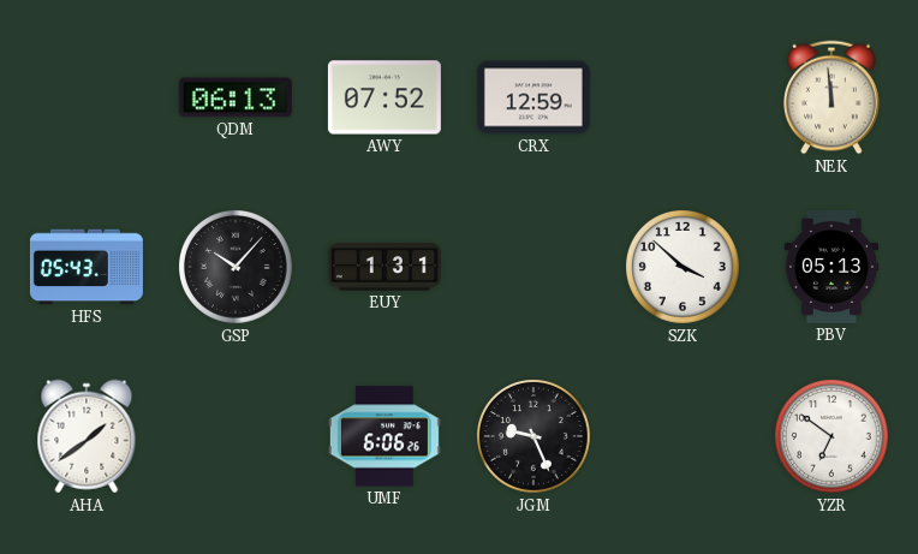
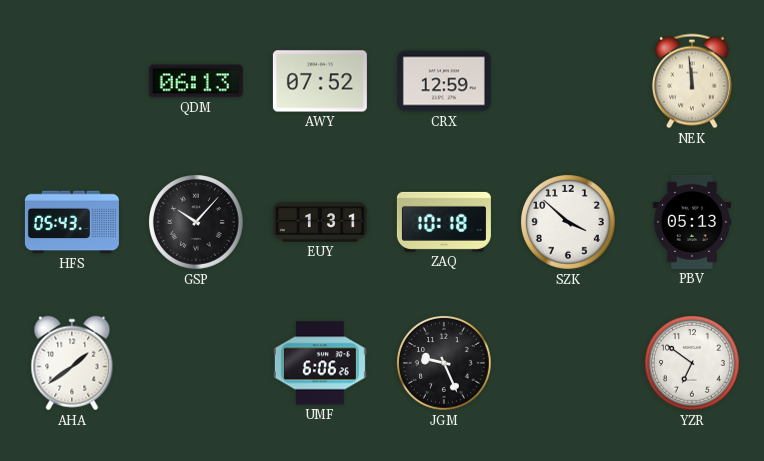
ZAQ: none -> 10:18
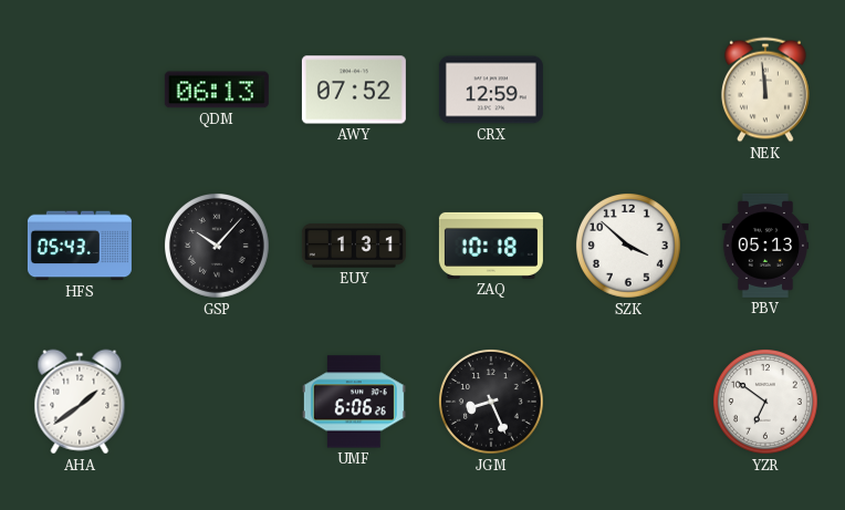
JGM: 9:26 -> 8:26
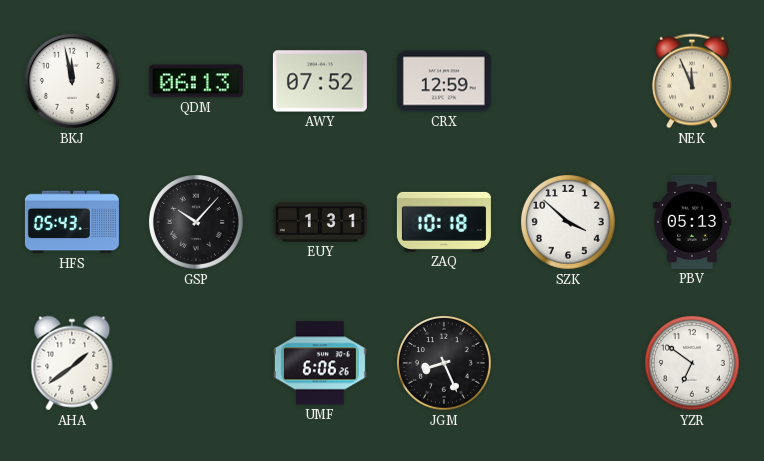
BKJ: none -> 11:58
NEK: 11:59 -> 11:56
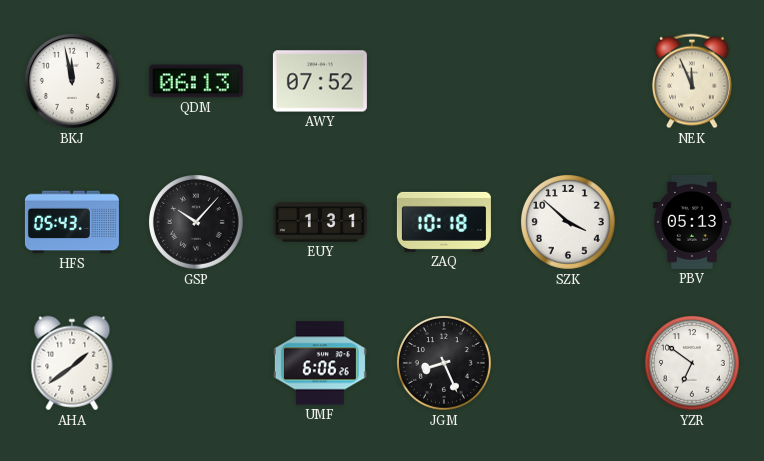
CRX: 12:59 -> none
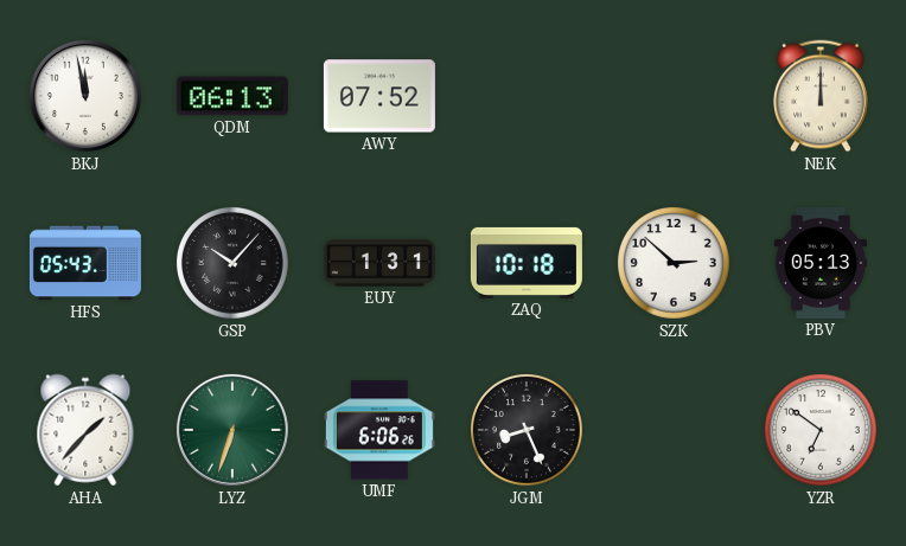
NEK: 11:56 -> 12:00
SZK: 3:52 -> 2:52
AHA: 1:39 -> 1:37
LYZ: none -> 6:33
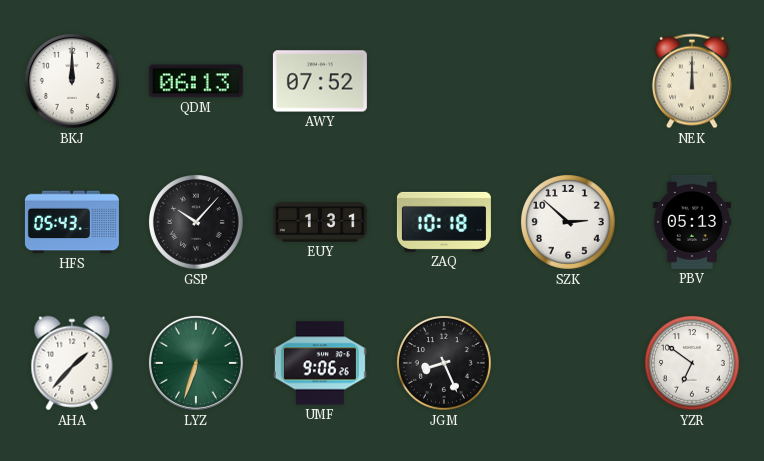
BKJ: 11:58 -> 12:00
UMF: 6:06 -> 9:06
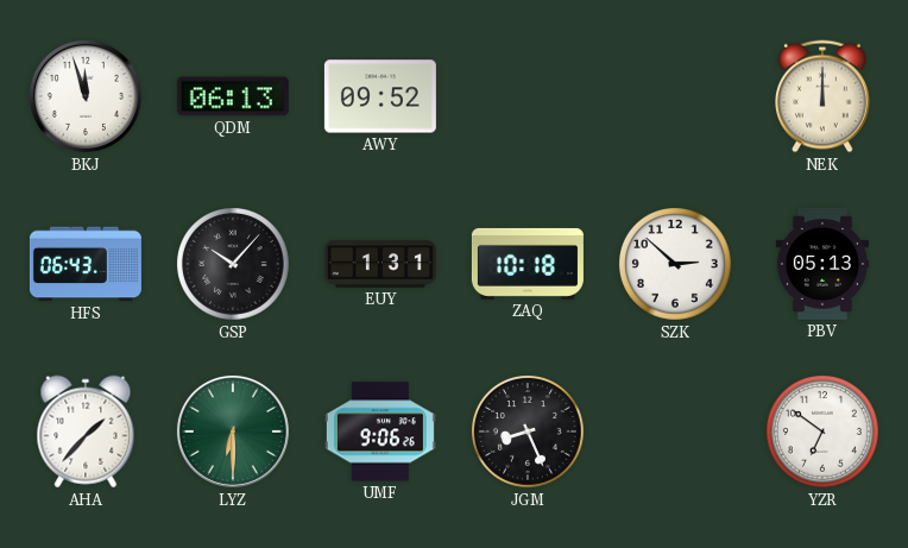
BKJ: 12:00 -> 11:57
AWY: 07:52 -> 09:52
HFS: 05:43 -> 06:43
LYZ: 6:33 -> 6:30
